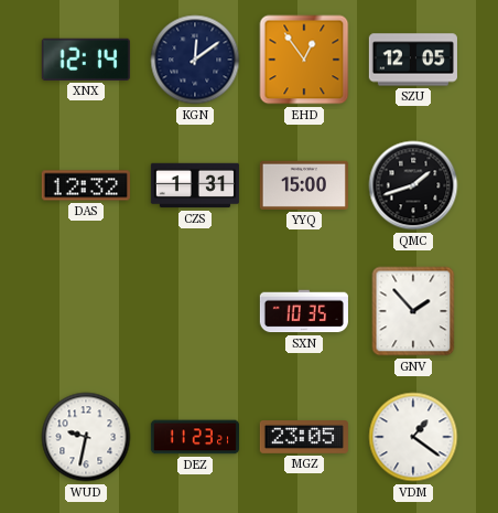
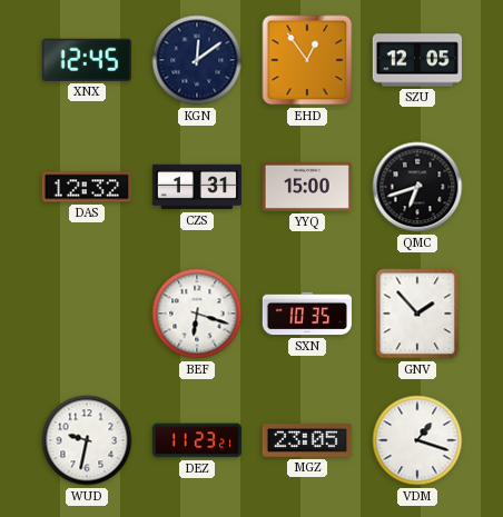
XNX: 12:14 -> 12:45
QMC: 1:42 -> 6:42
BEF: none -> 6:18
VDM: 1:21 -> 1:18
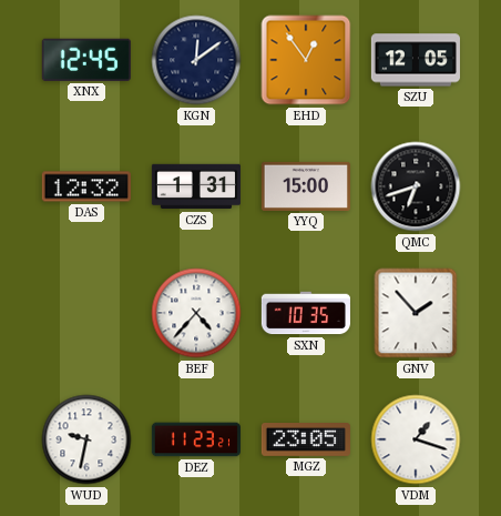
BEF: 6:18 -> 4:37
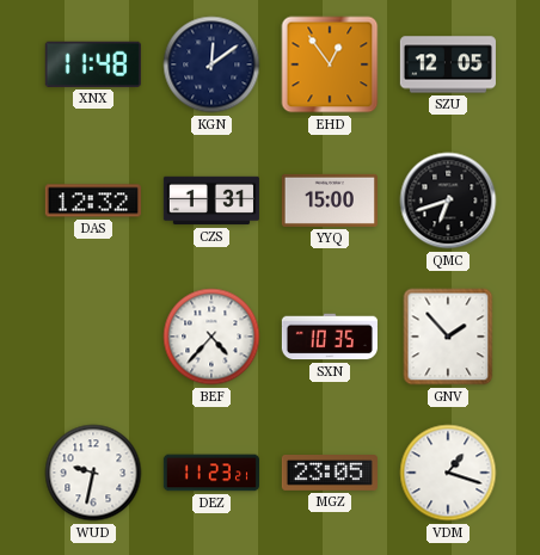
XNX: 12:45 -> 11:48
